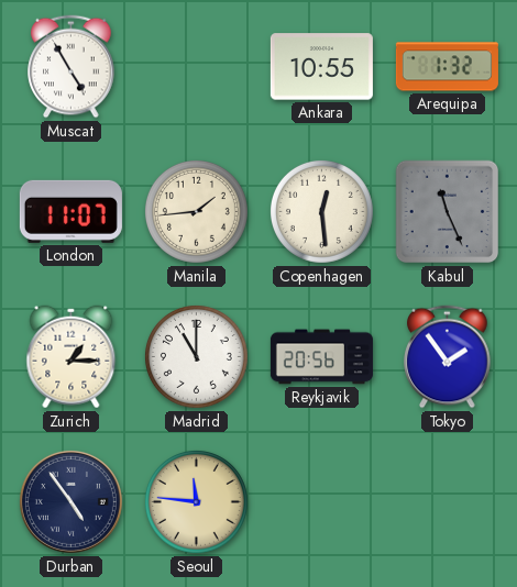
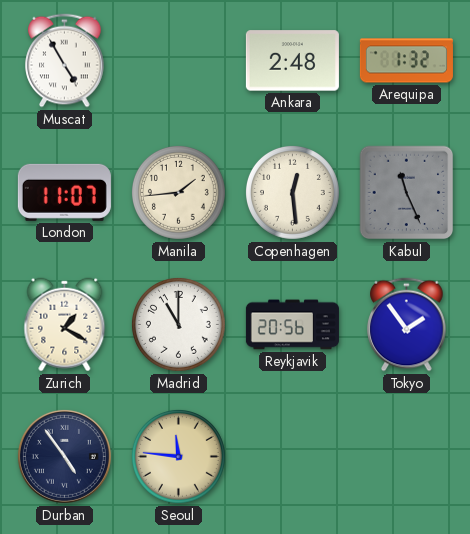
Ankara: 10:55 -> 2:48
Zurich: 1:15 -> 1:20
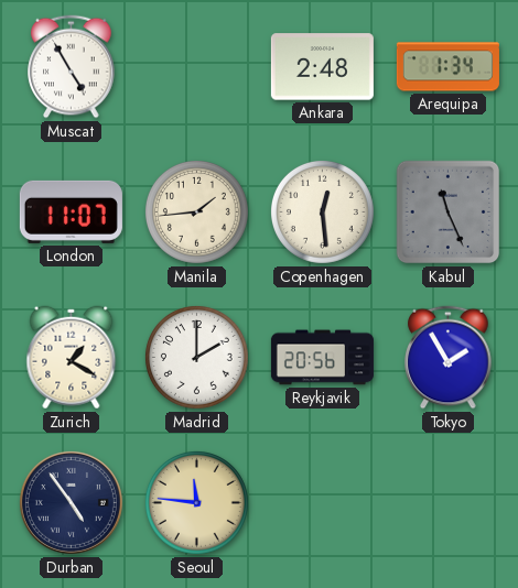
Arequipa: 1:32 -> 1:34
Madrid: 11:00 -> 2:00
Tokyo: 1:54 -> 1:55
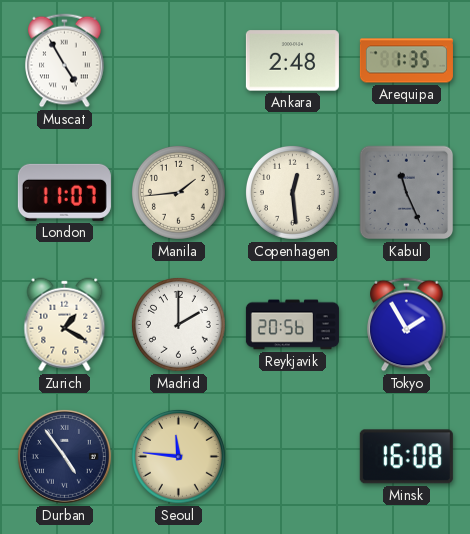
Arequipa: 1:34 -> 1:35
Minsk: none -> 16:08
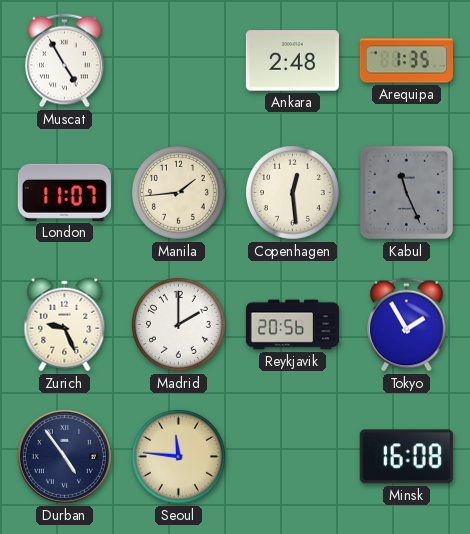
Zurich: 1:20 -> 9:26
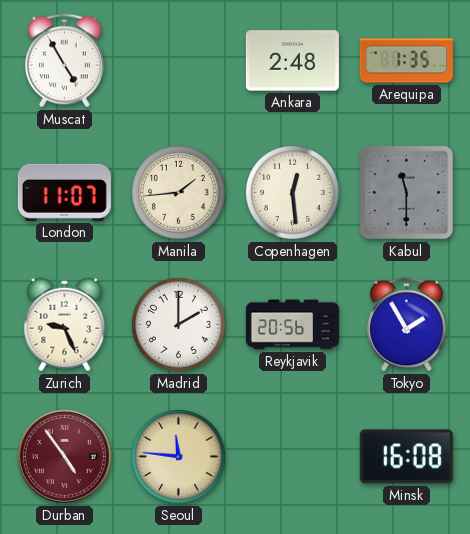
Kabul: 11:26 -> 11:30
Durban dial: navy -> burgundy
